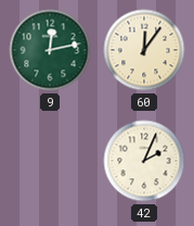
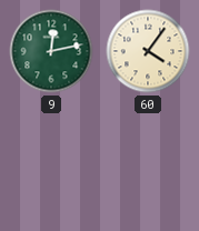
60: 12:06 -> 4:06
42: 2:04 -> none
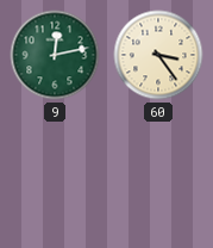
60: 4:06 -> 3:24
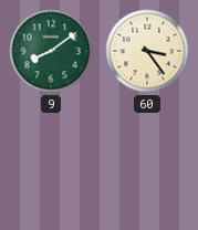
9: 12:13 -> 8:09
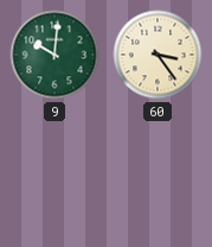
9: 8:09 -> 10:01
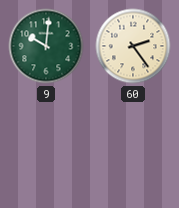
60: 3:24 -> 2:24
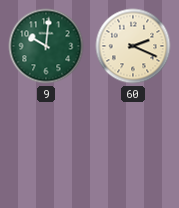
60: 2:24 -> 2:19
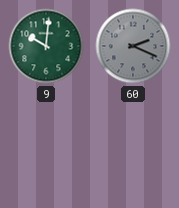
60 dial: cream -> grey
